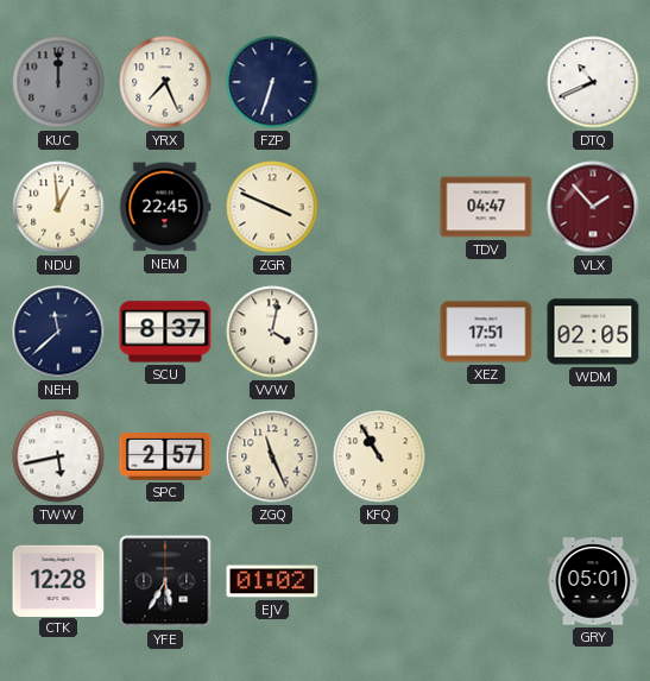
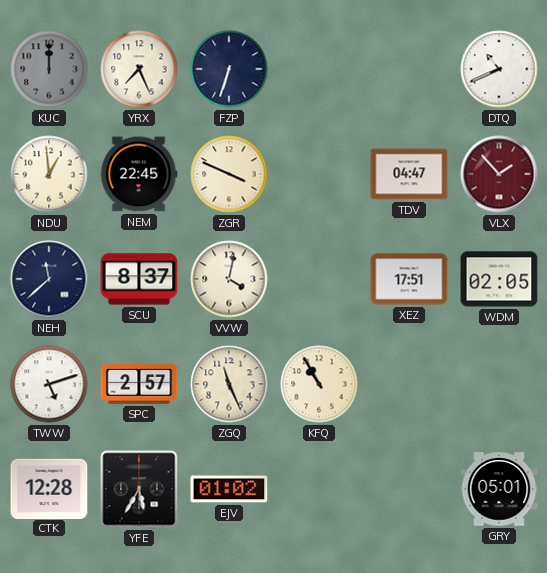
TWW: 5:43 -> 5:12
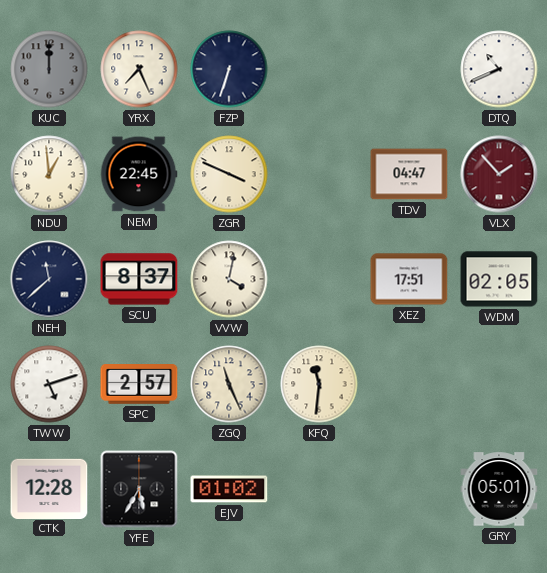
KFQ: 10:55 -> 11:31
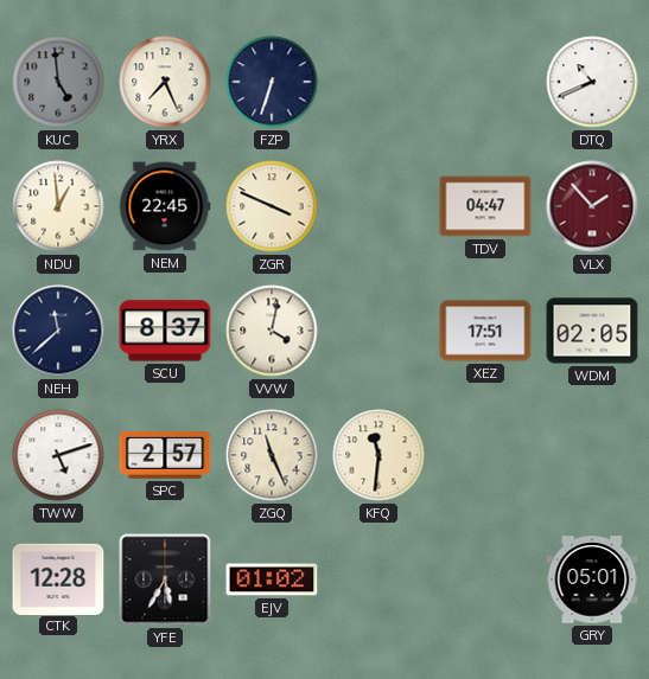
KUC: 12:00 -> 4:59
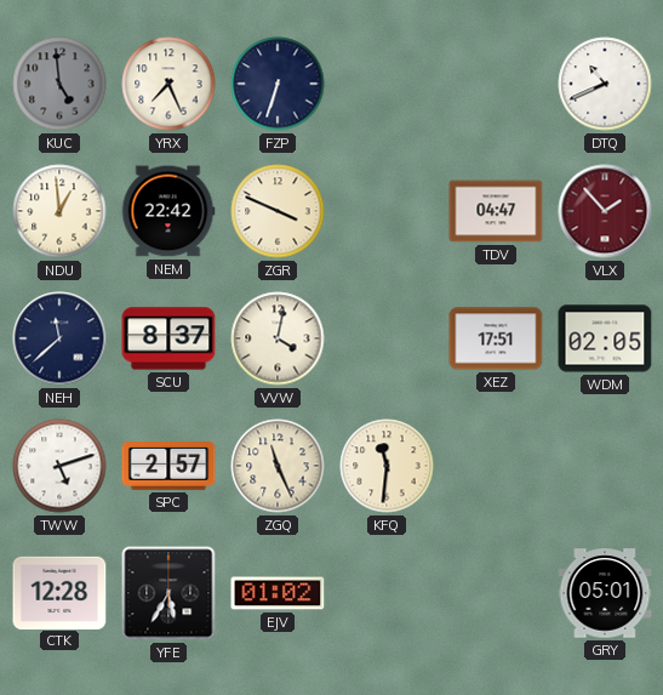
NEM: 22:45 -> 22:42
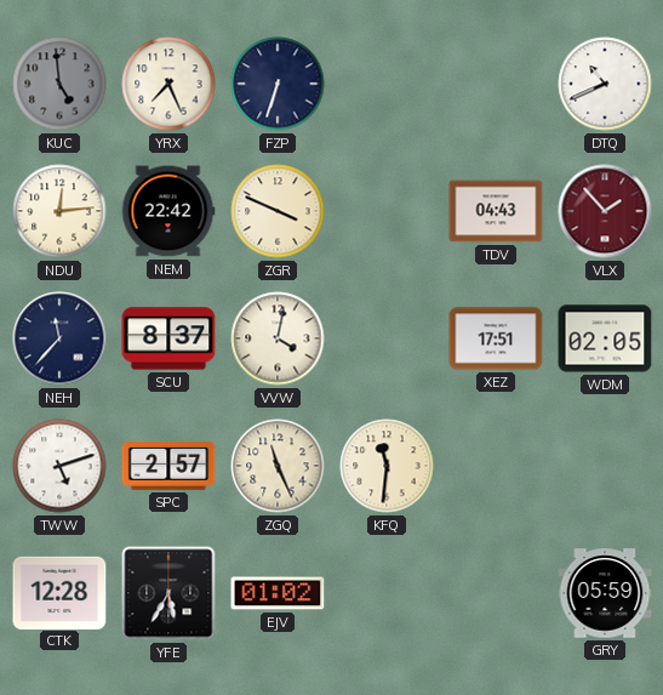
NDU: 12:59 -> 12:14
TDV: 04:47 -> 04:43
NEH: 11:38 -> 11:37
GRY: 05:01 -> 05:59
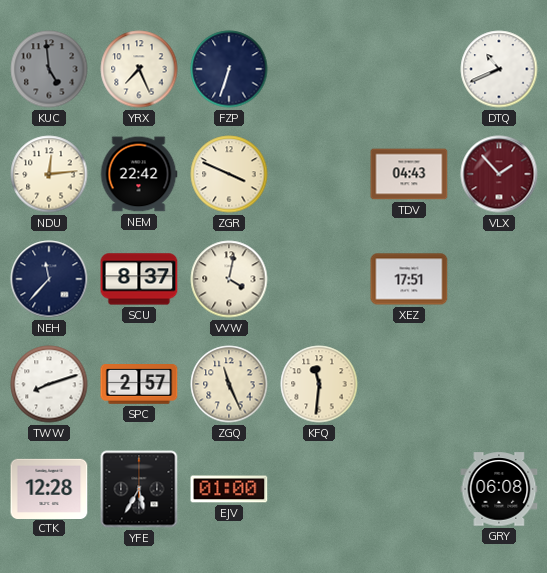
WDM: 02:05 -> none
TWW: 5:12 -> 8:12
EJV: 01:02 -> 01:00
GRY: 05:59 -> 06:08
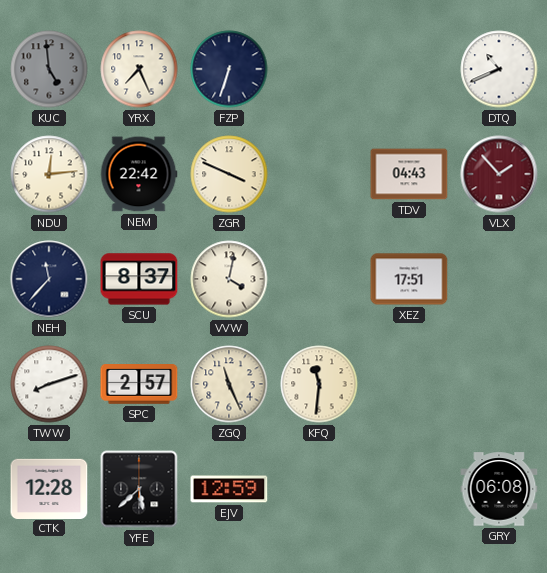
YFE: 5:35 -> 5:38
EJV: 01:00 -> 12:59
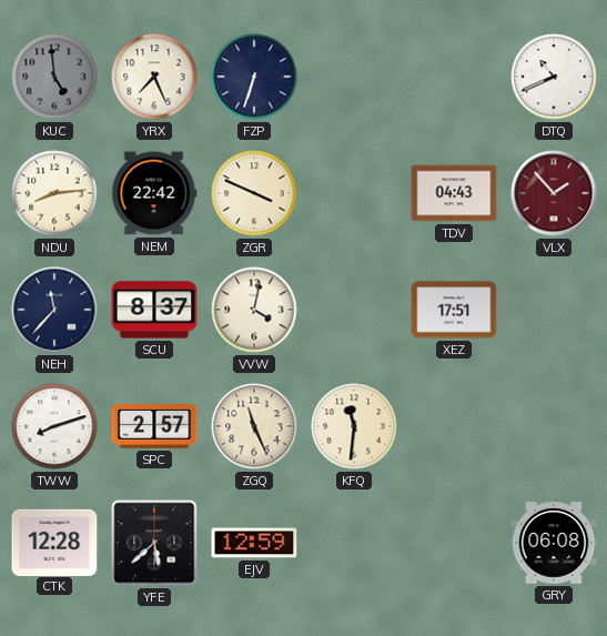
NDU: 12:14 -> 8:14
